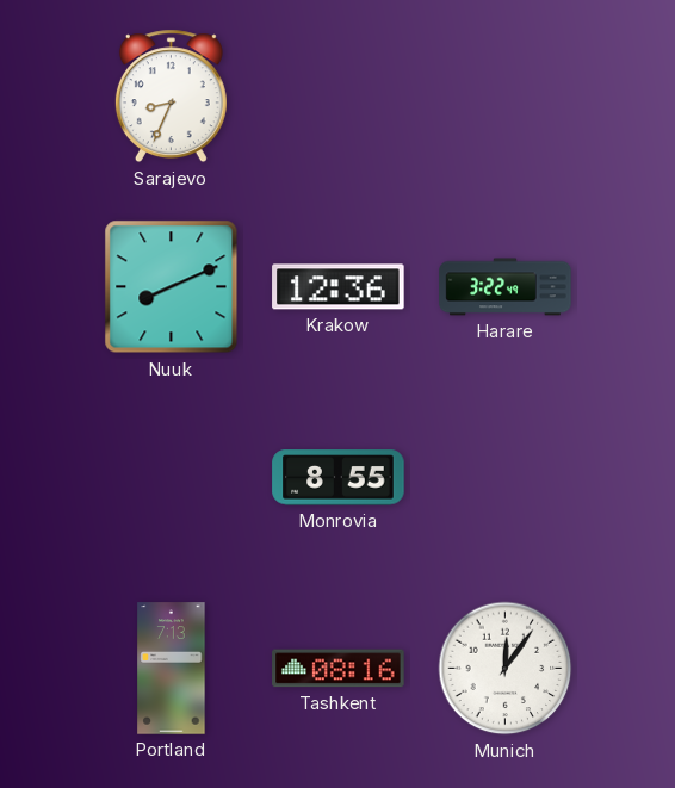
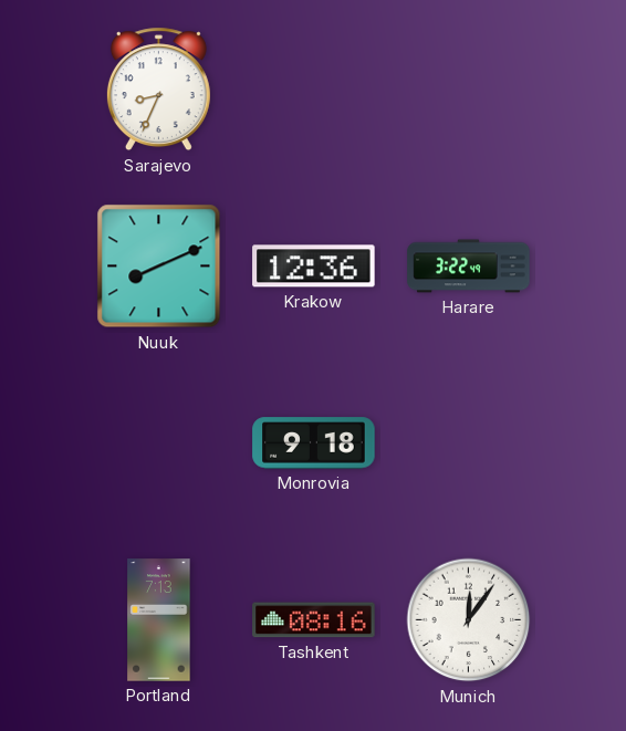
Monrovia: 8:55 -> 9:18
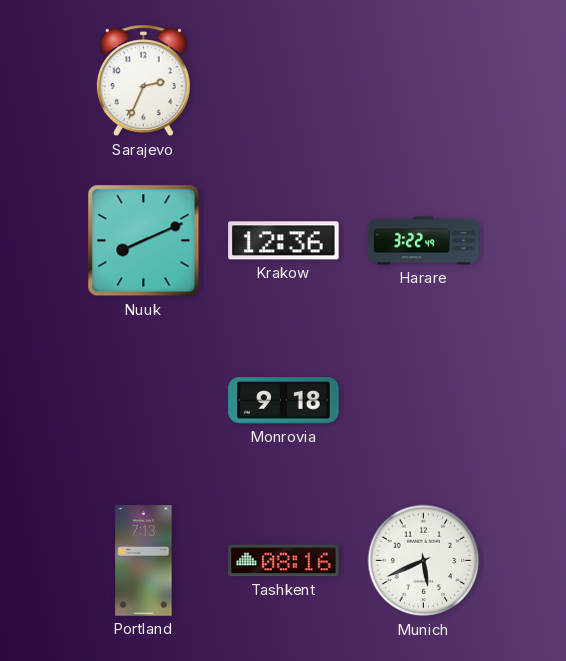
Sarajevo: 8:34 -> 2:34
Munich: 12:06 -> 5:41
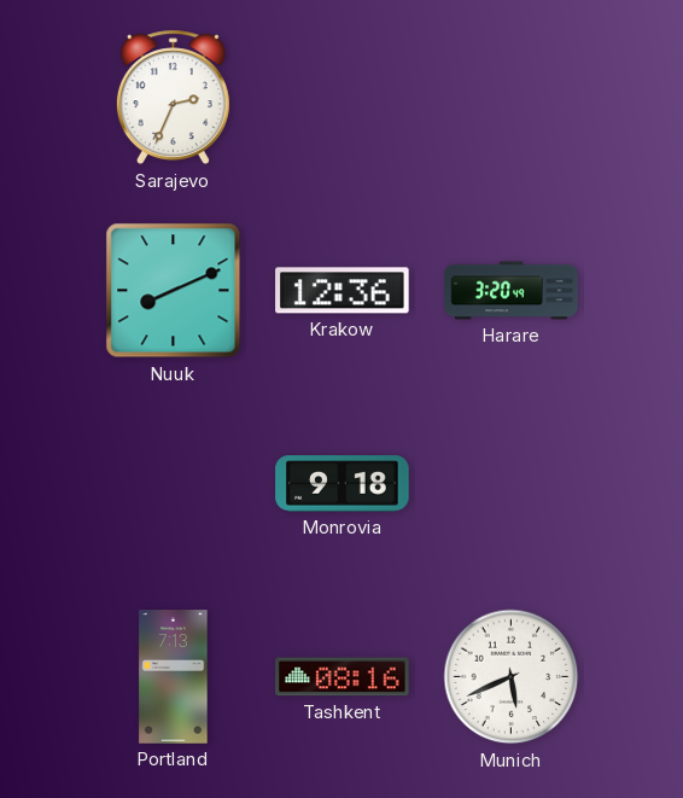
Harare: 3:22 -> 3:20
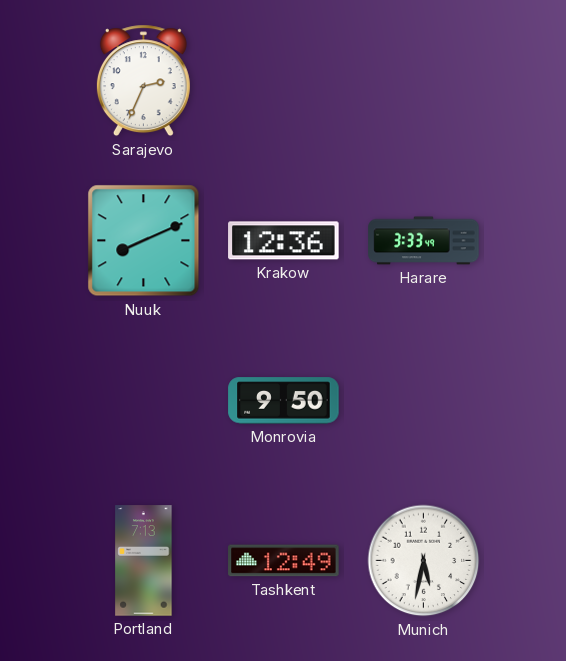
Harare: 3:20 -> 3:33
Monrovia: 9:18 -> 9:50
Tashkent: 08:16 -> 12:49
Munich: 5:41 -> 5:32
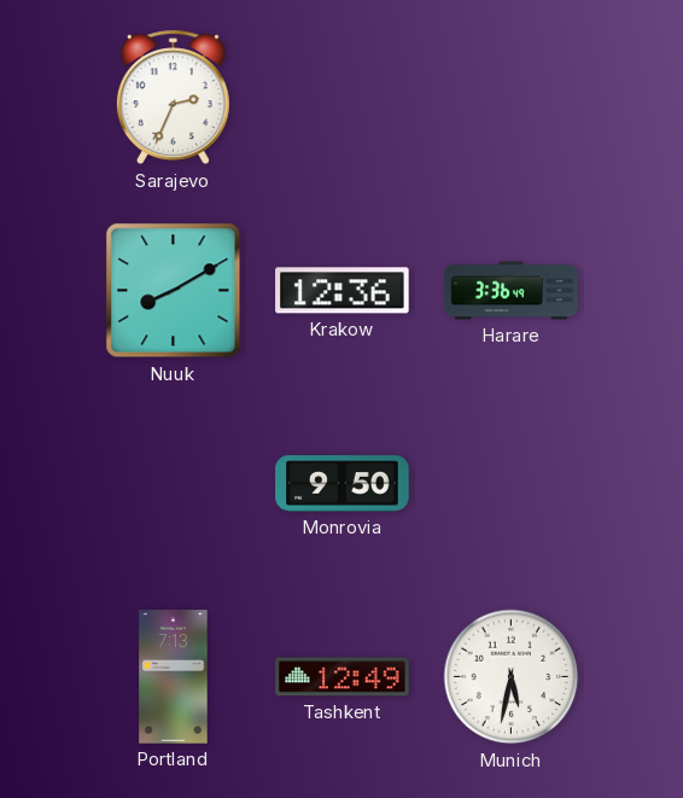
Nuuk: 8:11 -> 8:10
Harare: 3:33 -> 3:36
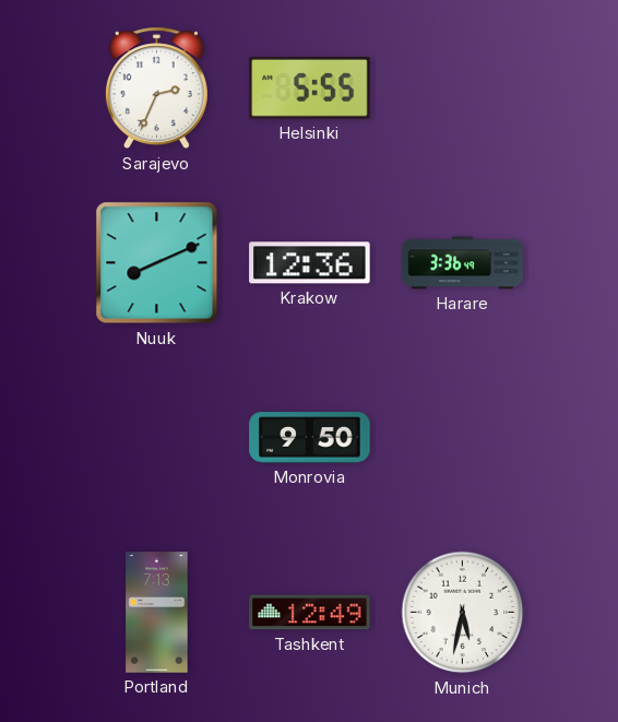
Helsinki: none -> 5:55
Nuuk: 8:10 -> 8:11
